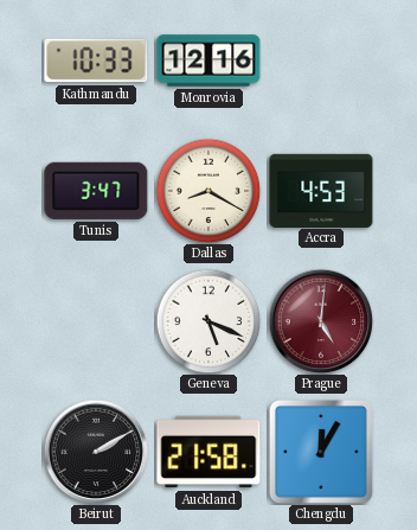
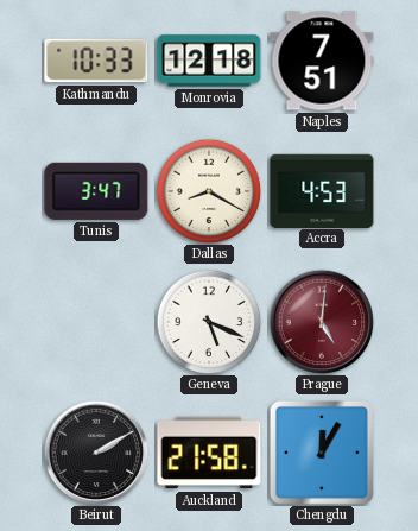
Monrovia: 12:16 -> 12:18
Naples: none -> 7:51
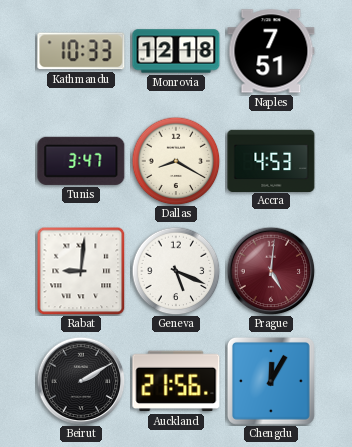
Rabat: none -> 9:01
Auckland: 21:58 -> 21:56
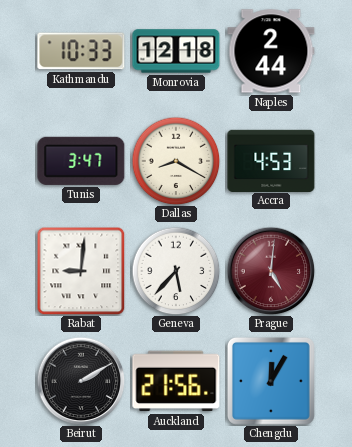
Naples: 7:51 -> 2:44
Geneva: 5:19 -> 5:37
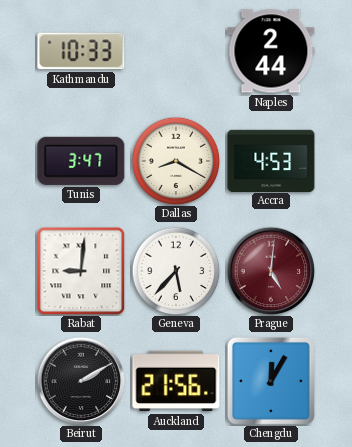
Monrovia: 12:18 -> none
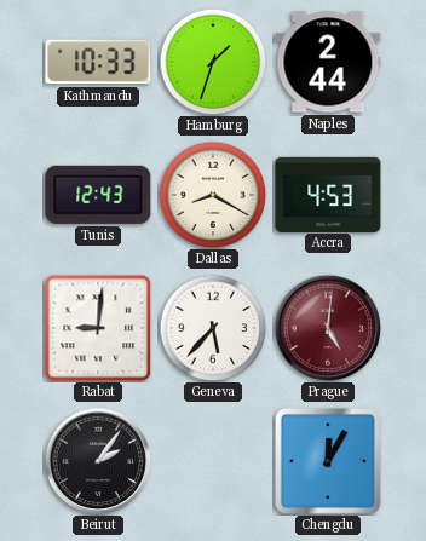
Hamburg: none -> 1:33
Tunis: 3:47 -> 12:43
Beirut: 2:10 -> 2:06
Auckland: 21:56 -> none
